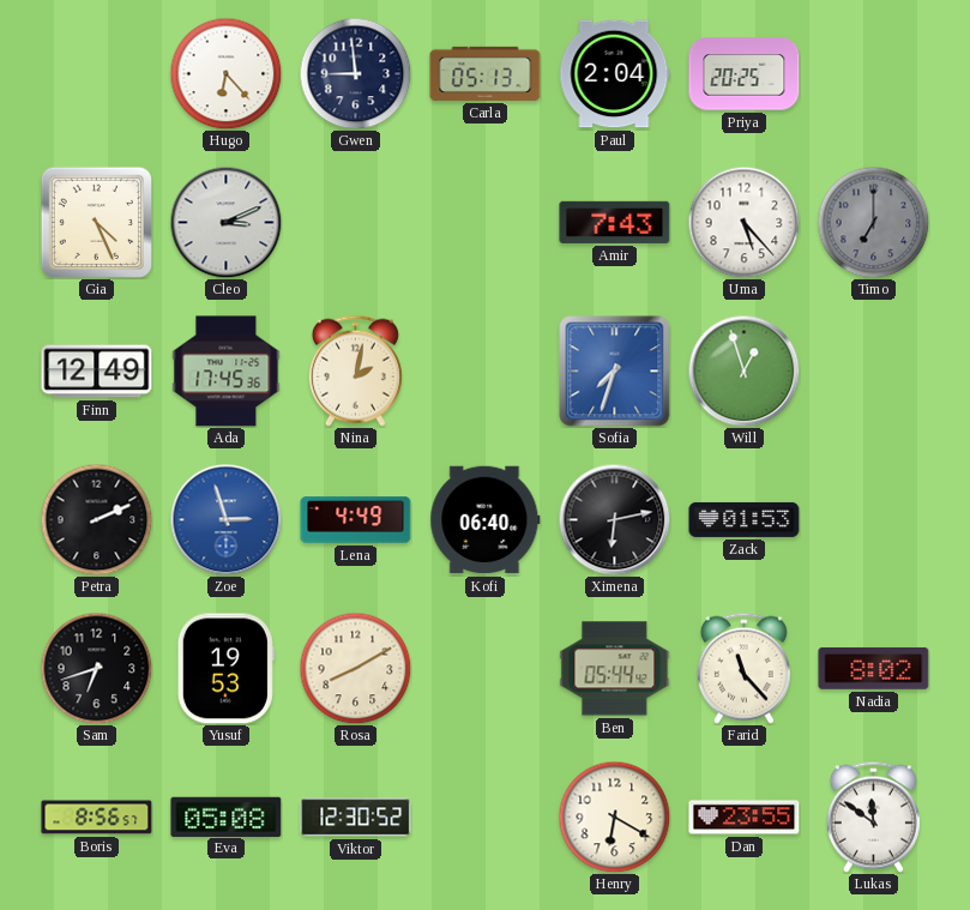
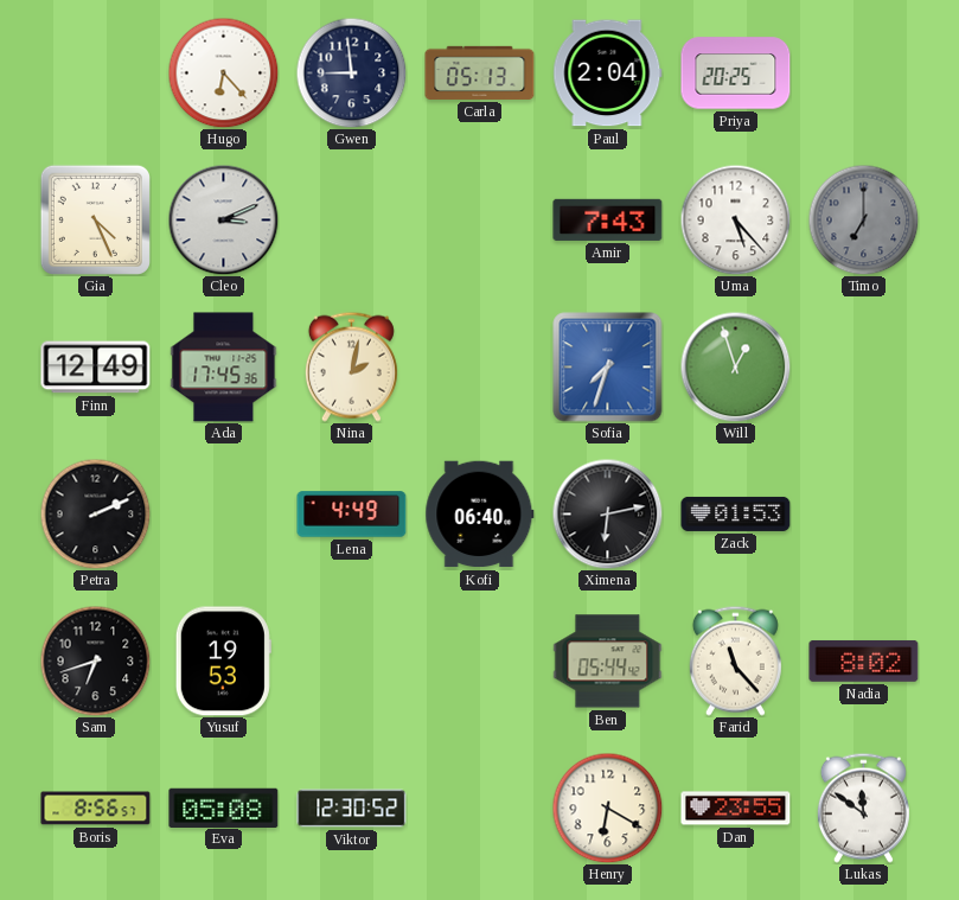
Zoe: 2:57 -> none
Rosa: 8:10 -> none
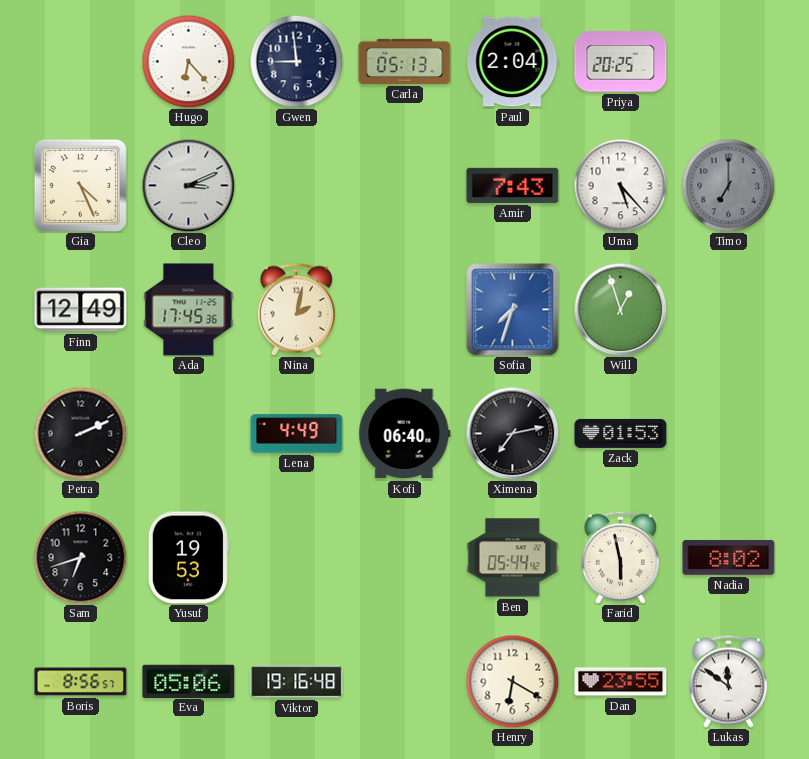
Ximena: 6:13 -> 7:13
Farid: 11:23 -> 5:58
Eva: 05:08 -> 05:06
Viktor: 12:30 -> 19:16
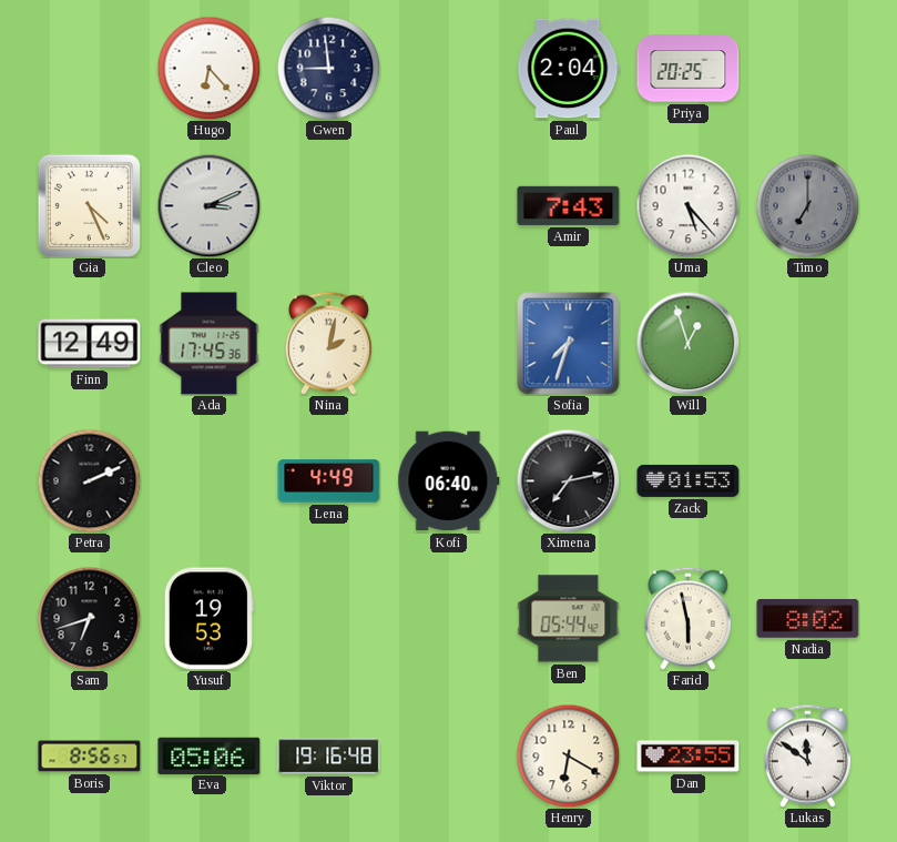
Carla: 05:13 -> none
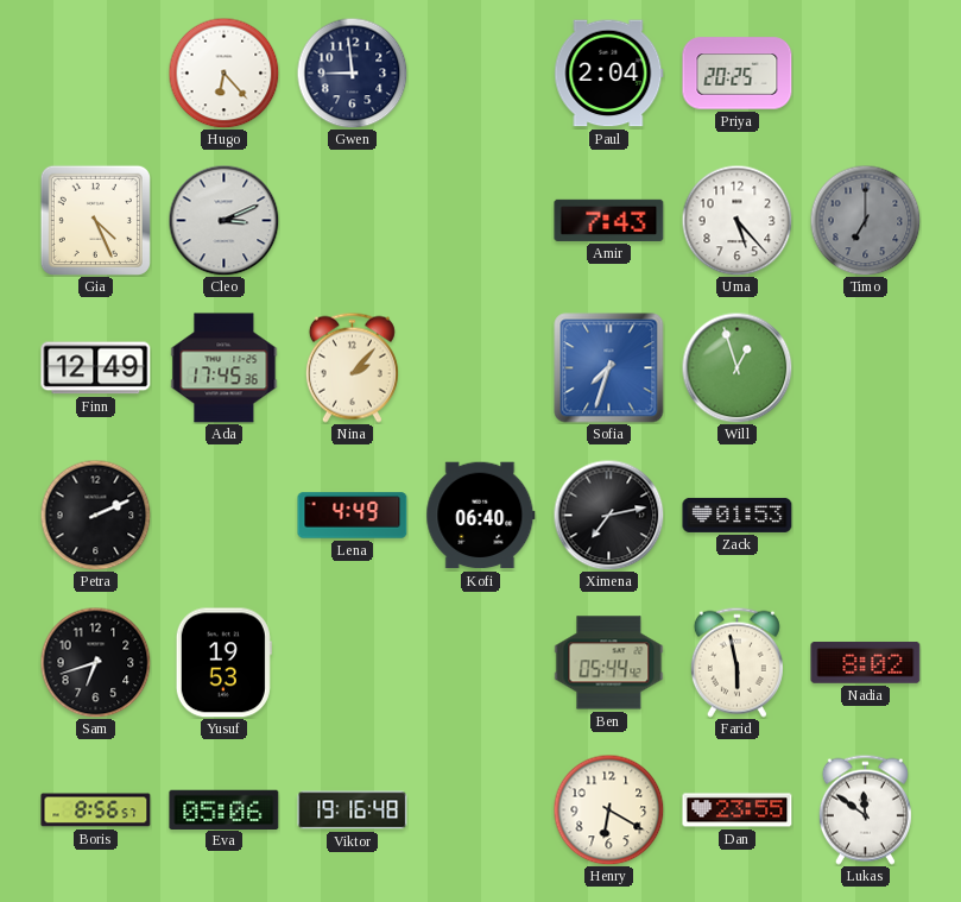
Nina: 2:02 -> 2:07
